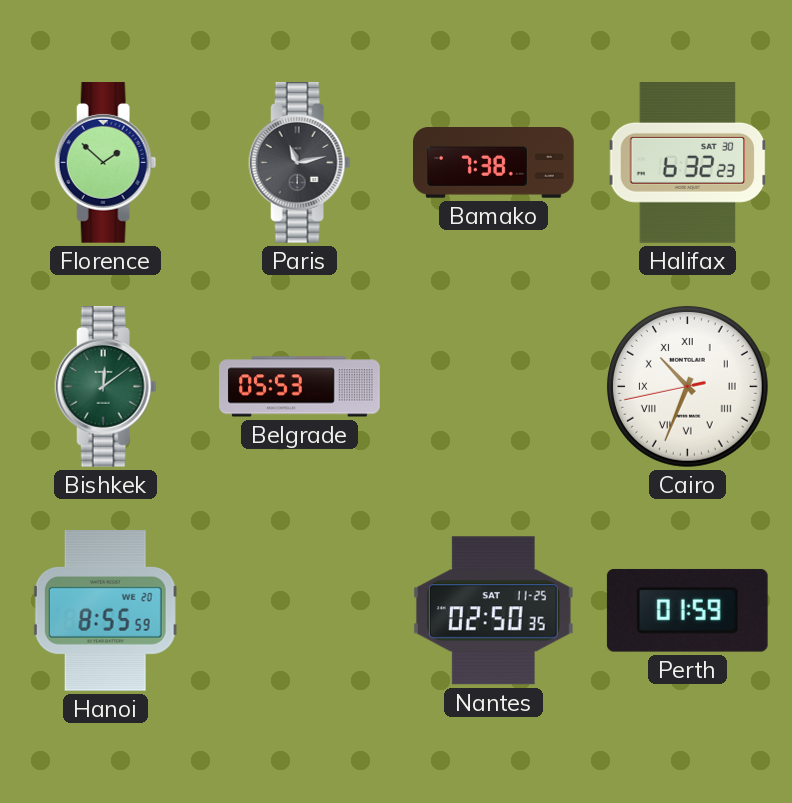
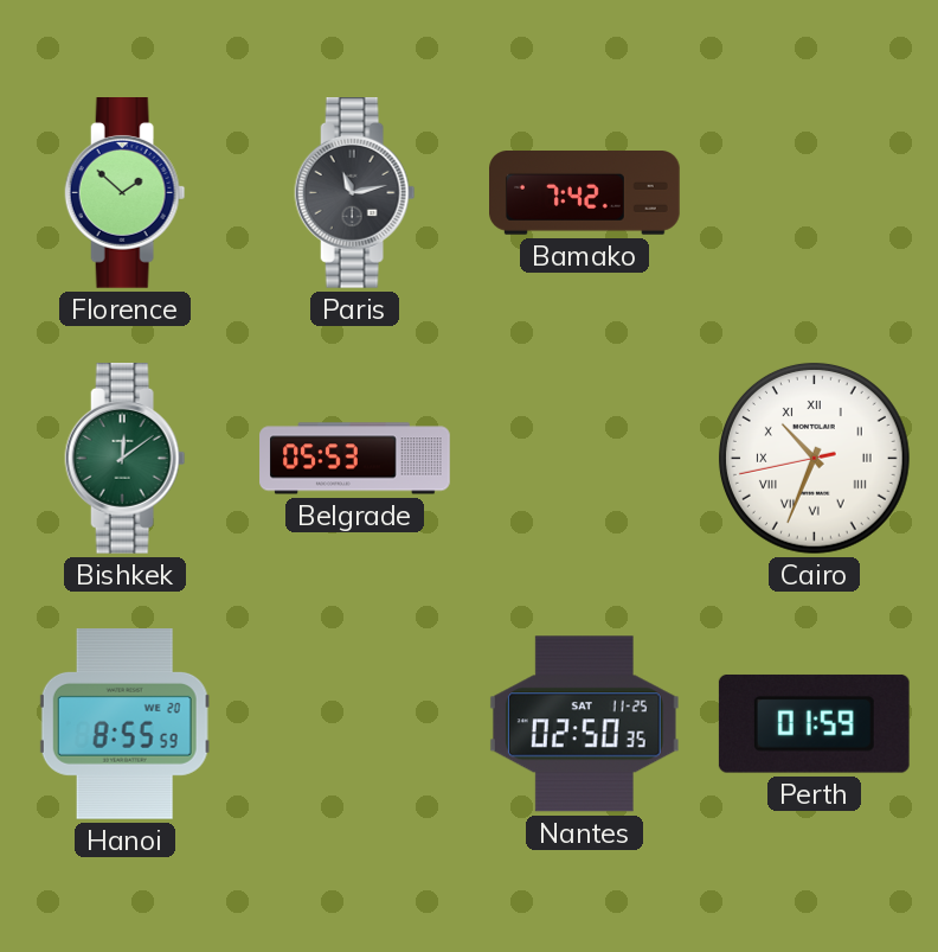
Bamako: 7:38 -> 7:42
Halifax: 6:32 -> none
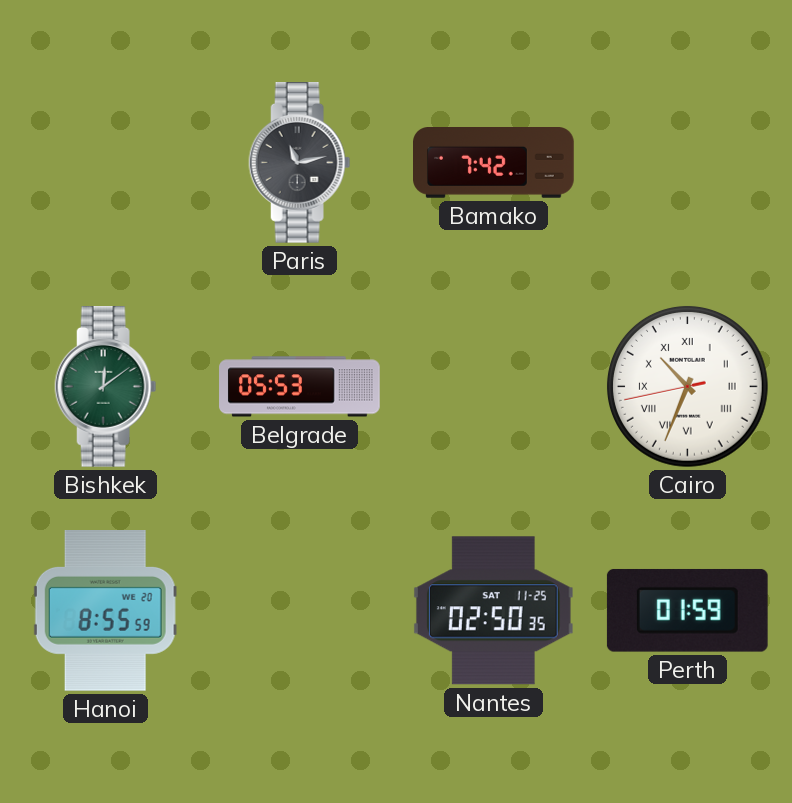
Florence: 1:52 -> none
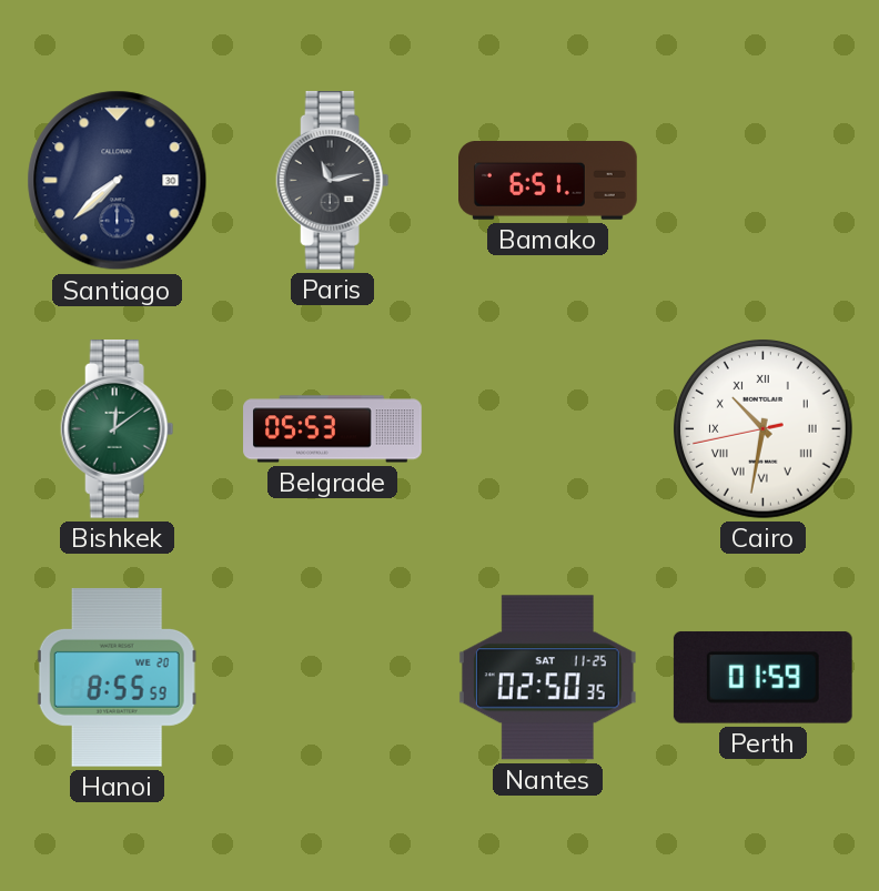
Santiago: none -> 7:38
Bamako: 7:42 -> 6:51
Cairo: 10:33 -> 10:31
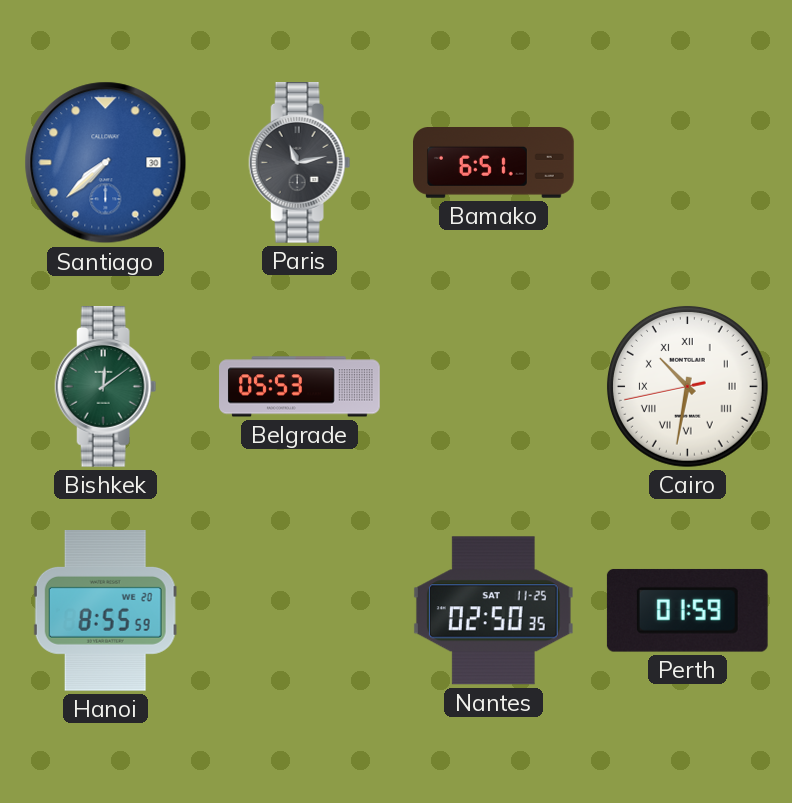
Santiago dial: navy -> blue
